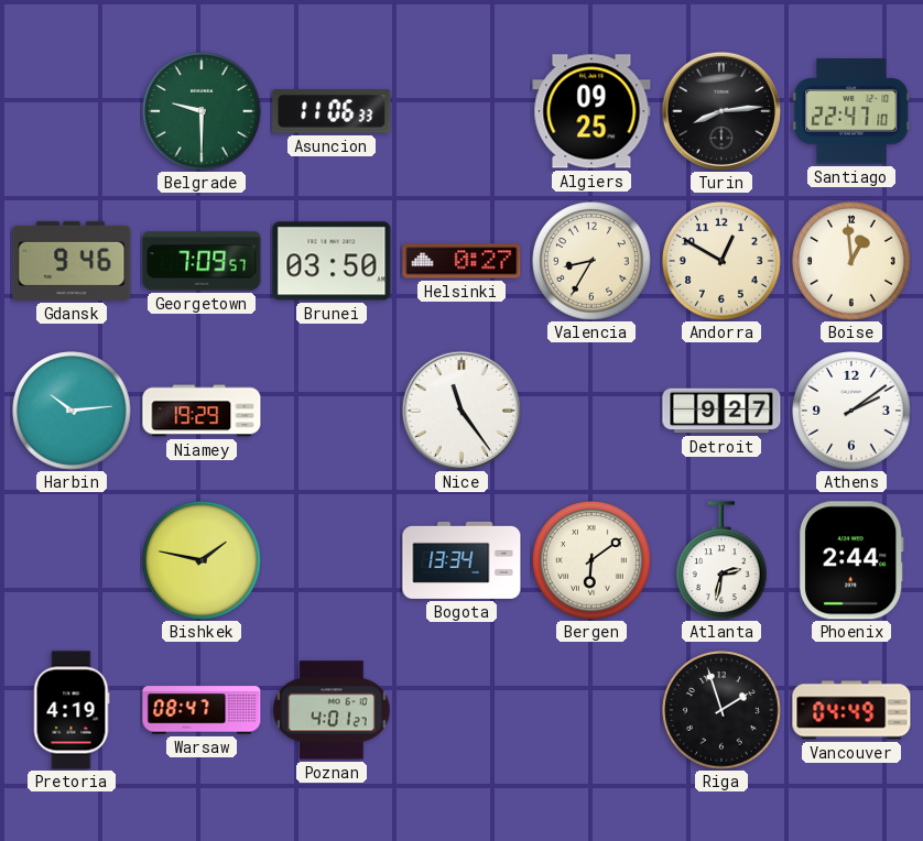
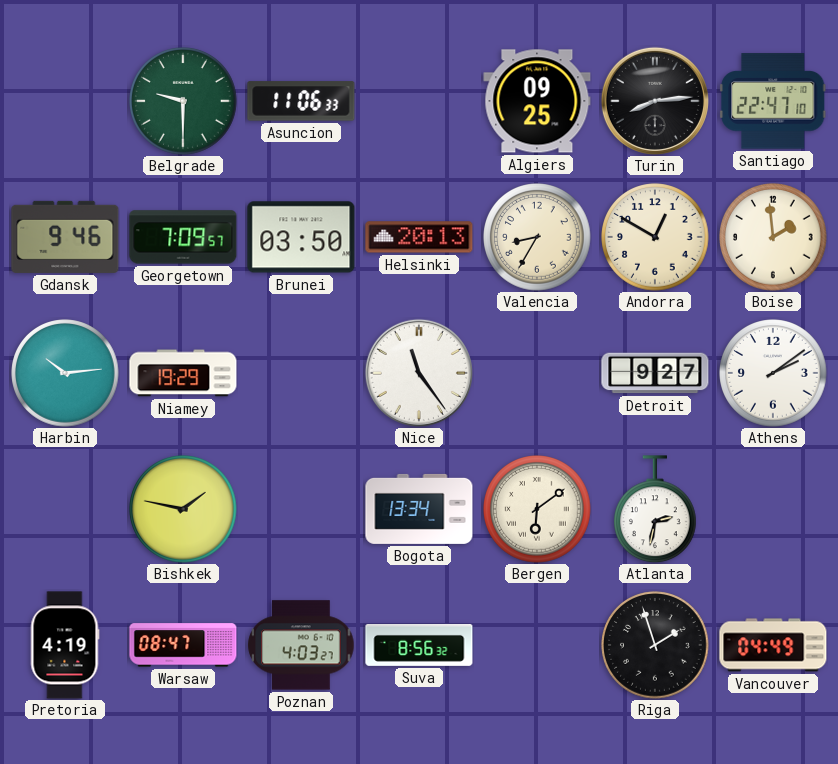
Helsinki: 0:27 -> 20:13
Boise: 12:59 -> 1:59
Phoenix: 2:44 -> none
Poznan: 4:01 -> 4:03
Suva: none -> 8:56
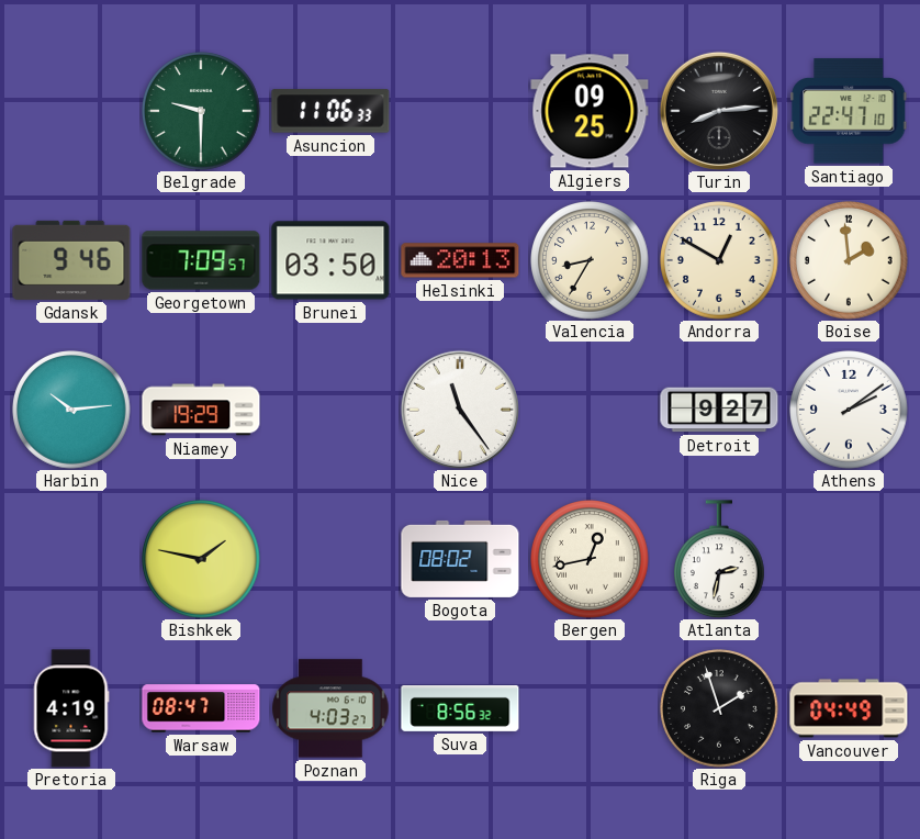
Bogota: 13:34 -> 08:02
Bergen: 6:09 -> 12:43
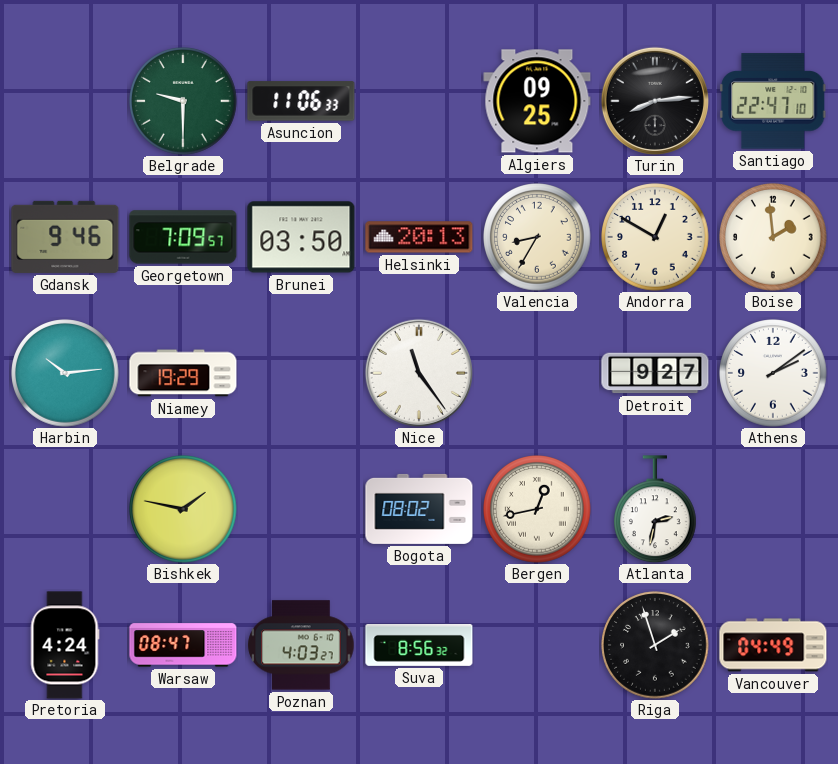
Pretoria: 4:19 -> 4:24
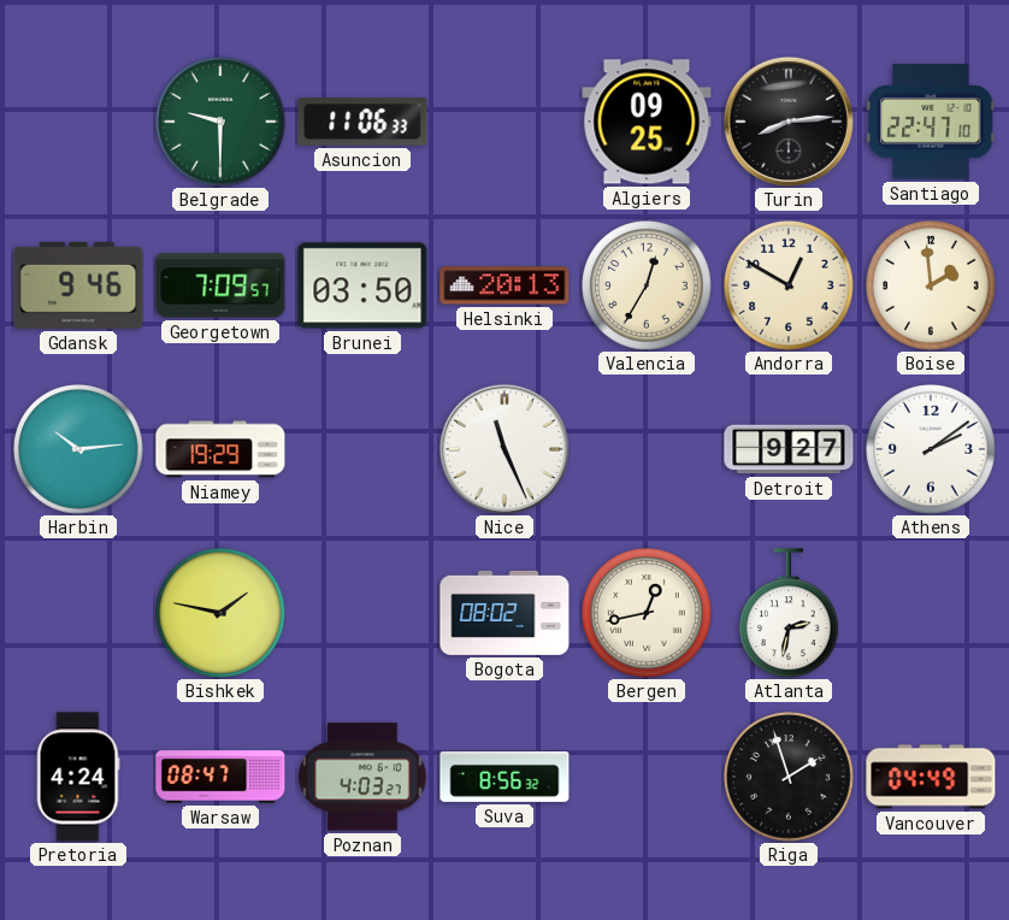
Valencia: 8:35 -> 12:35
Nice: 11:24 -> 11:26
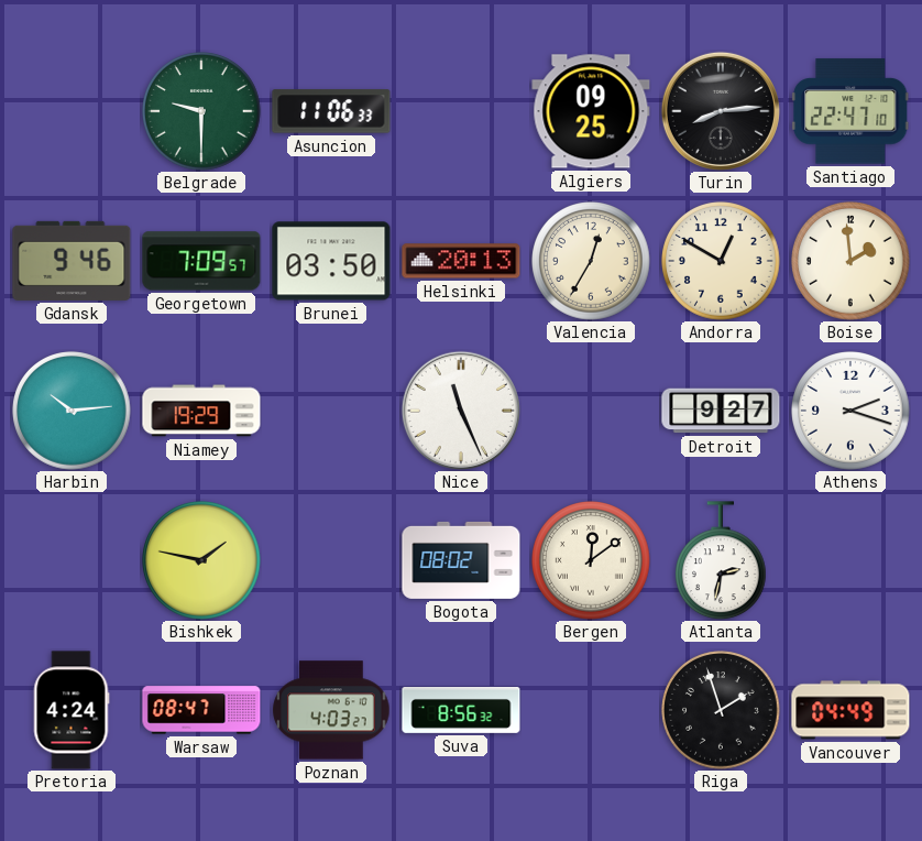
Athens: 2:09 -> 2:18
Bergen: 12:43 -> 12:09
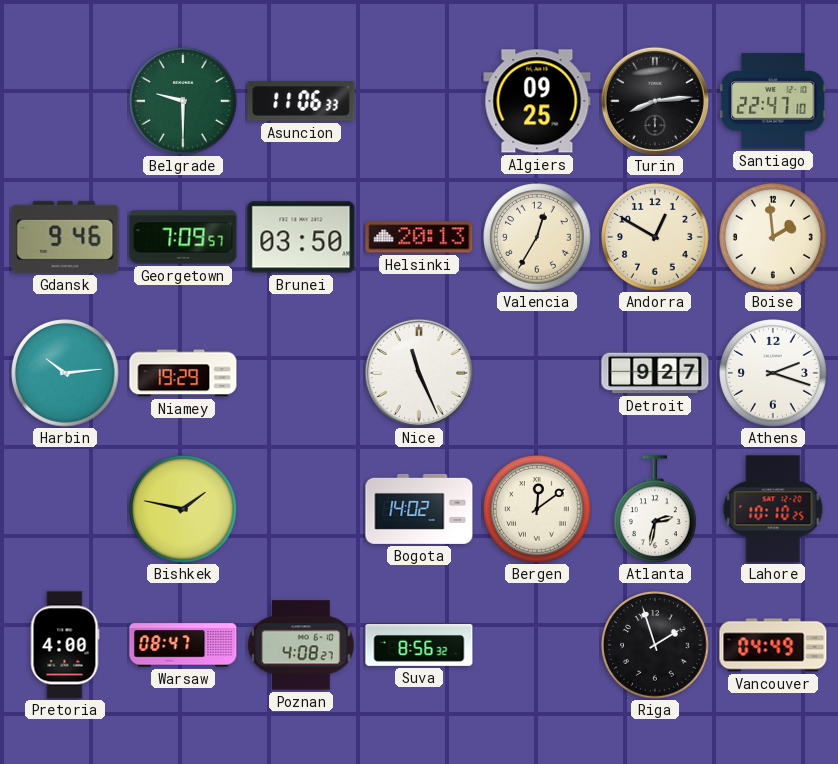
Bogota: 08:02 -> 14:02
Lahore: none -> 10:10
Pretoria: 4:24 -> 4:00
Poznan: 4:03 -> 4:08
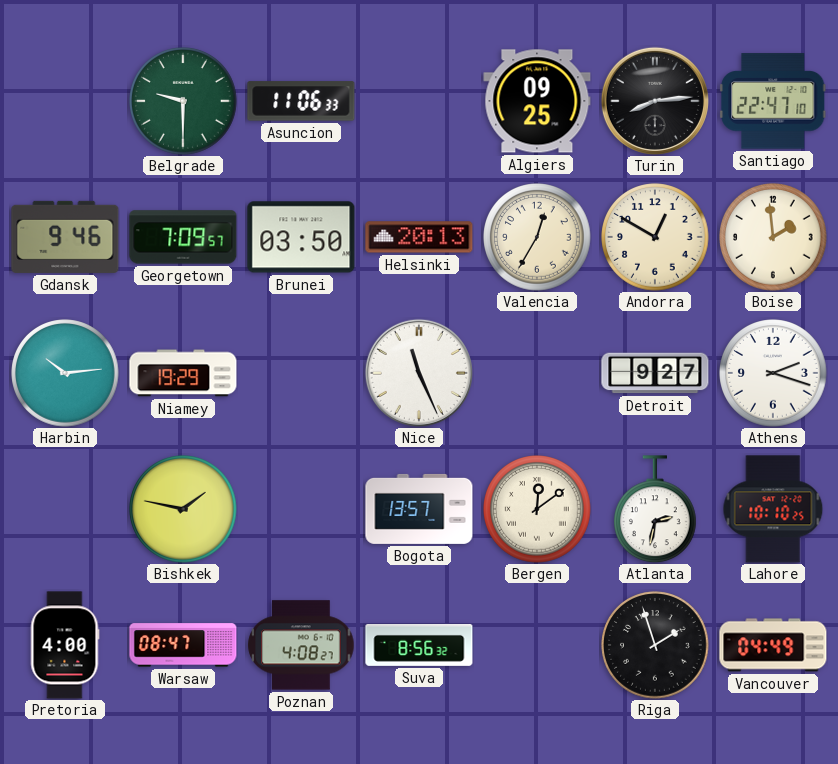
Bogota: 14:02 -> 13:57
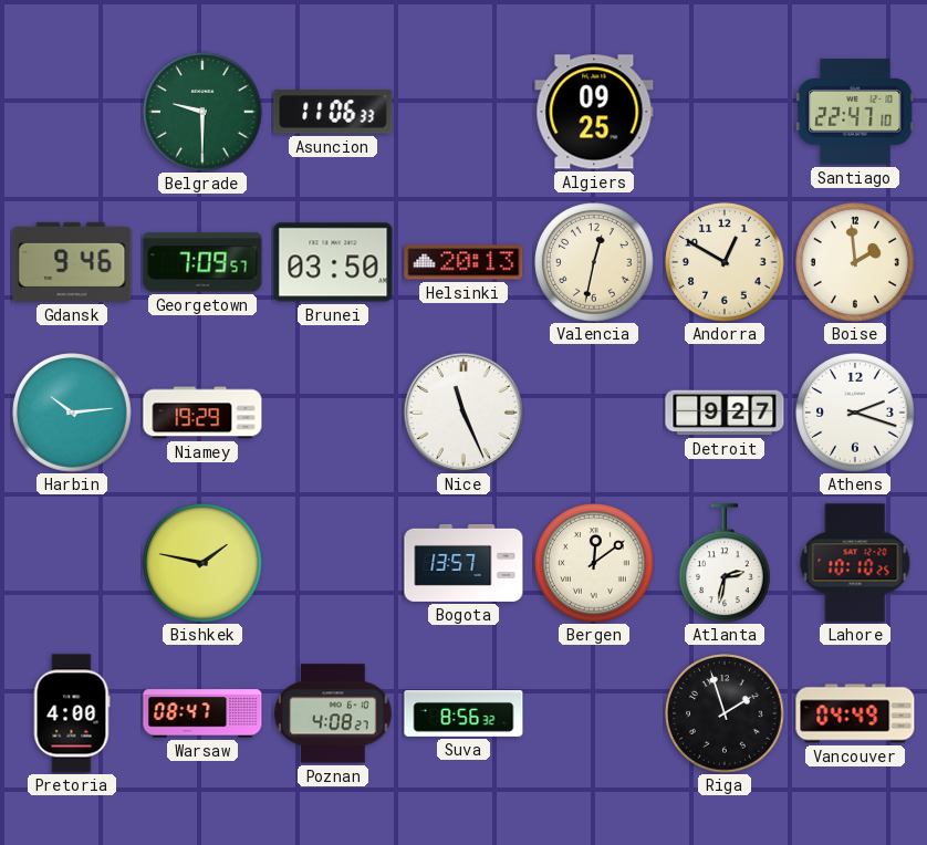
Turin: 8:14 -> none
Valencia: 12:35 -> 12:32
